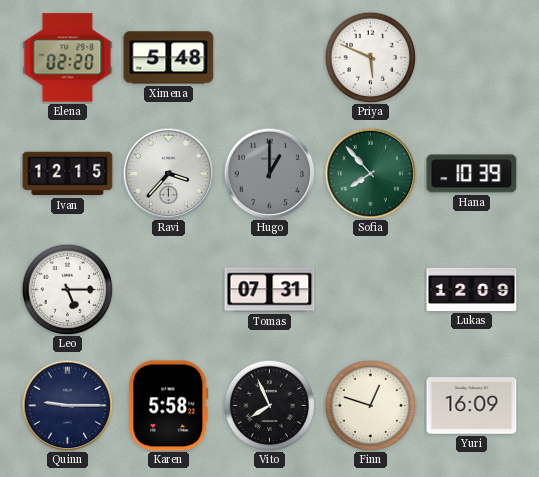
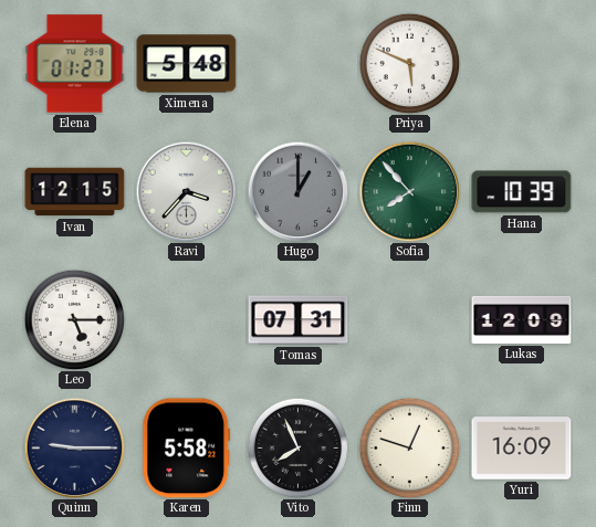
Elena: 02:20 -> 01:27
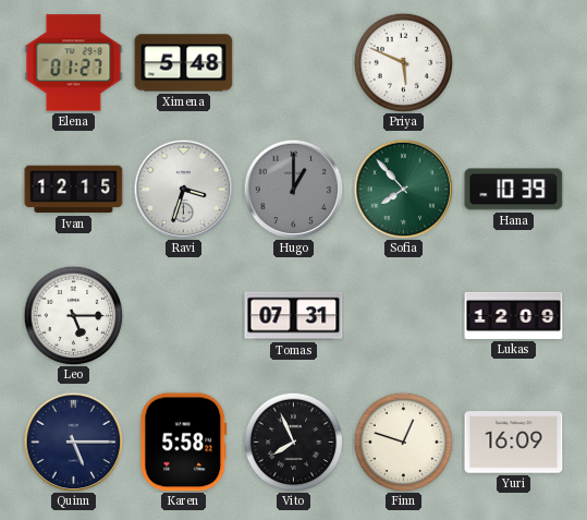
Ravi: 3:37 -> 3:33
Quinn: 9:15 -> 5:15
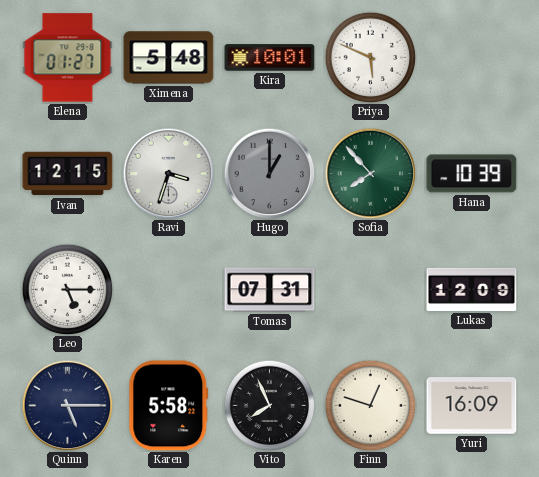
Kira: none -> 10:01
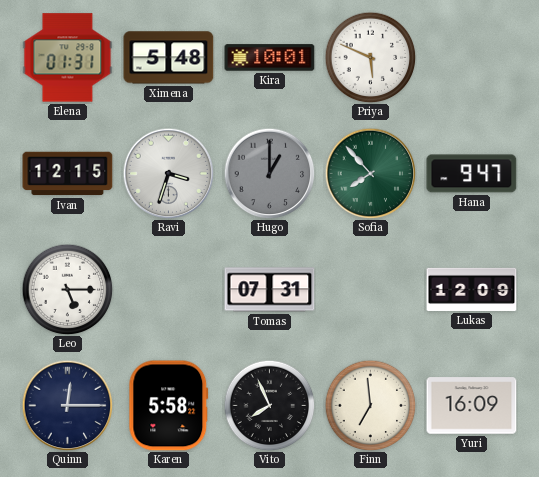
Elena: 01:27 -> 01:31
Hana: 10:39 -> 9:47
Quinn: 5:15 -> 12:15
Finn: 12:48 -> 6:59
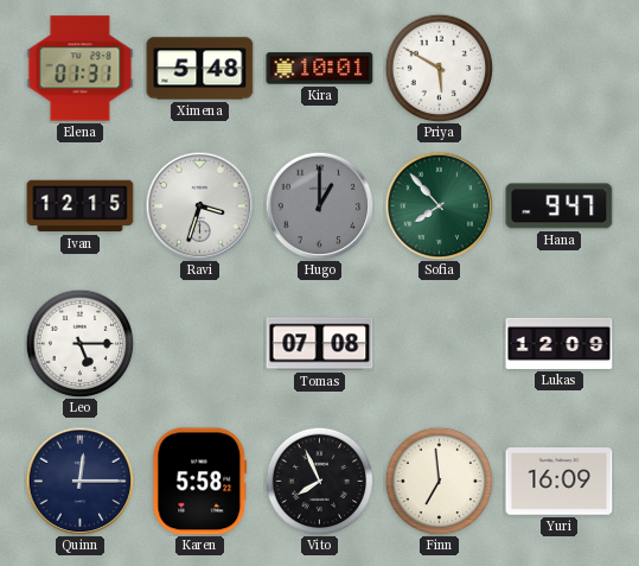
Priya: 5:49 -> 5:50
Tomas: 07:31 -> 07:08
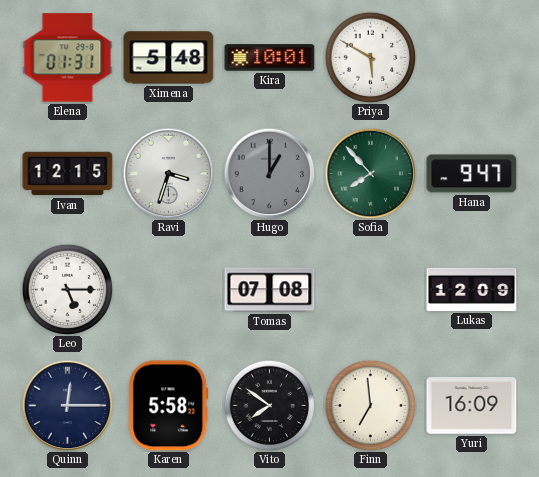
Vito: 7:56 -> 7:51
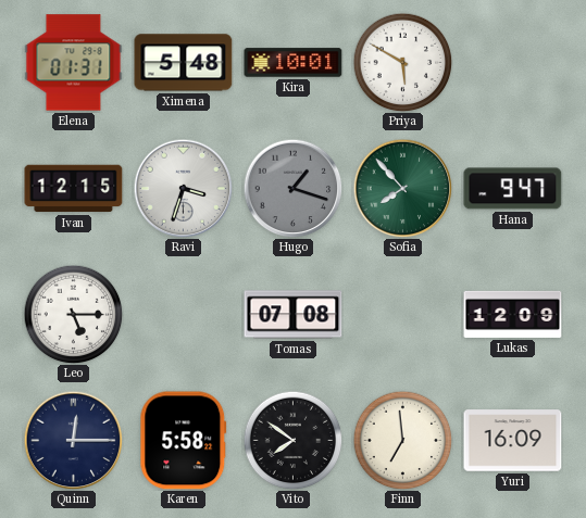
Hugo: 1:00 -> 1:18
